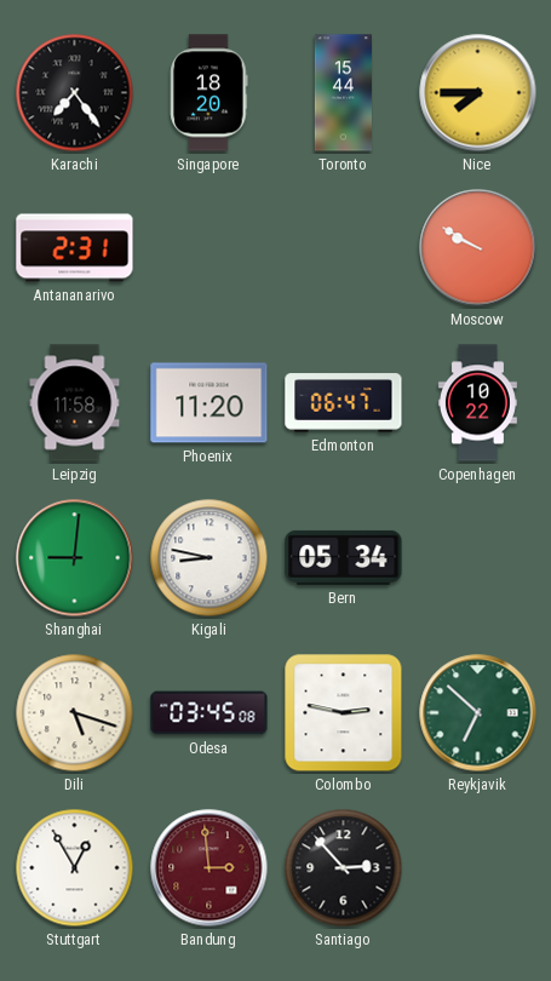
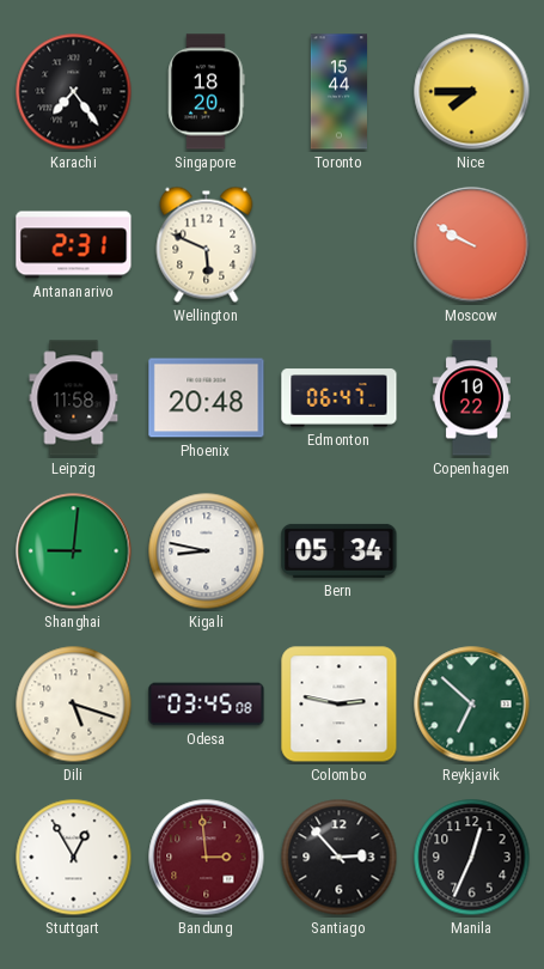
Wellington: none -> 5:49
Phoenix: 11:20 -> 20:48
Manila: none -> 12:34
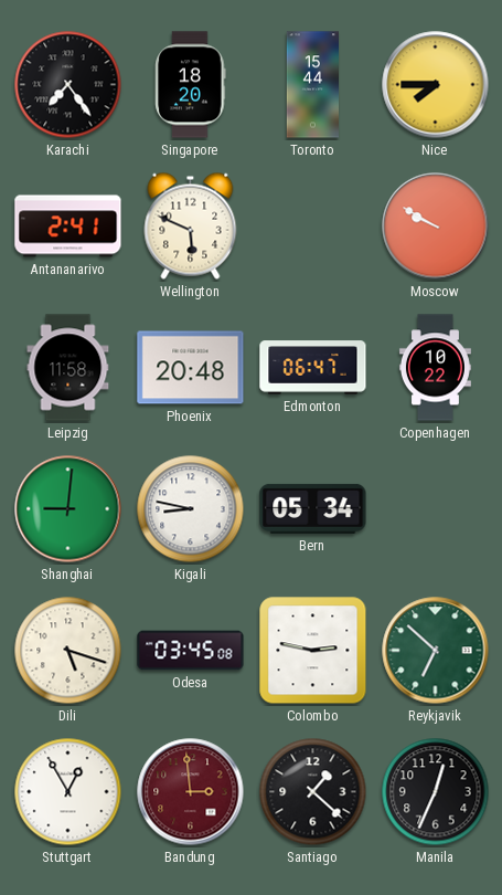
Antananarivo: 2:31 -> 2:41
Santiago: 2:53 -> 1:22
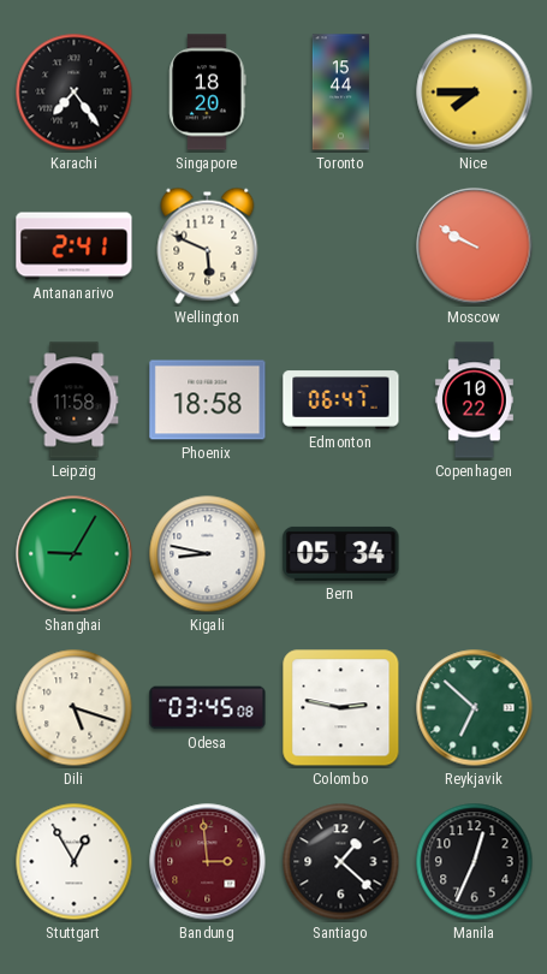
Phoenix: 20:48 -> 18:58
Shanghai: 9:01 -> 9:05
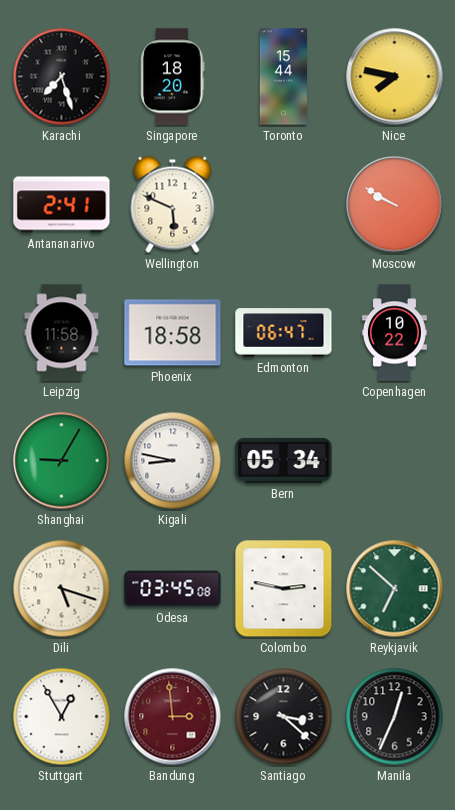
Karachi: 7:24 -> 7:27
Nice: 7:45 -> 7:47
Santiago: 1:22 -> 3:22
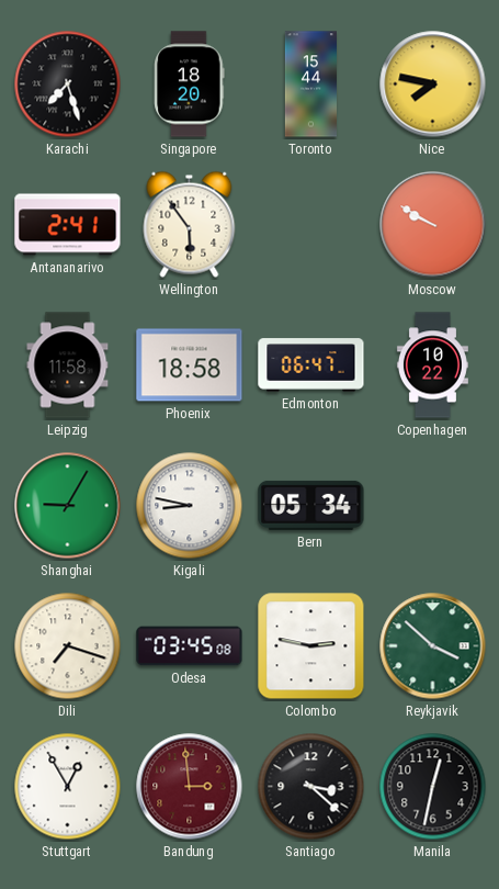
Wellington: 5:49 -> 5:54
Dili: 5:18 -> 7:18
Reykjavik: 6:52 -> 3:52
Manila: 12:34 -> 12:32
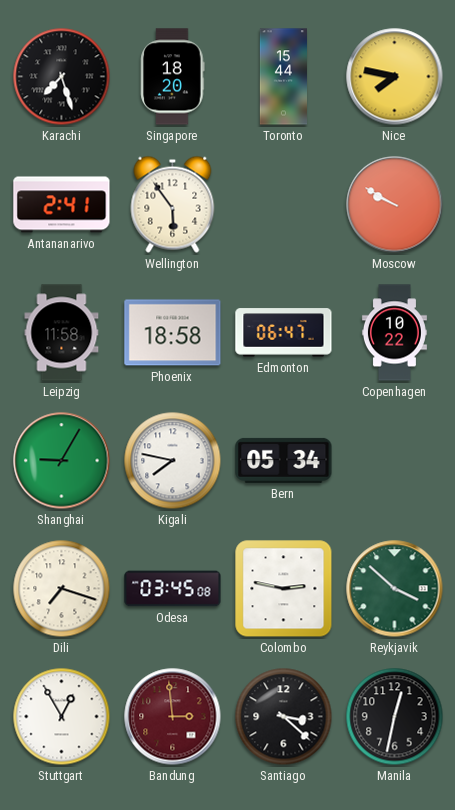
Kigali: 8:47 -> 7:47
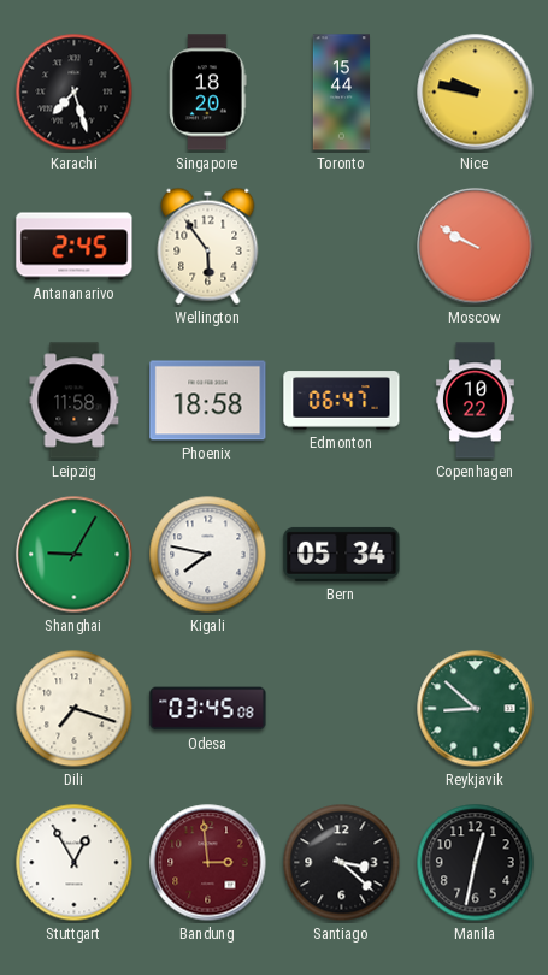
Nice: 7:47 -> 9:47
Antananarivo: 2:41 -> 2:45
Colombo: 2:47 -> none
Reykjavik: 3:52 -> 8:52
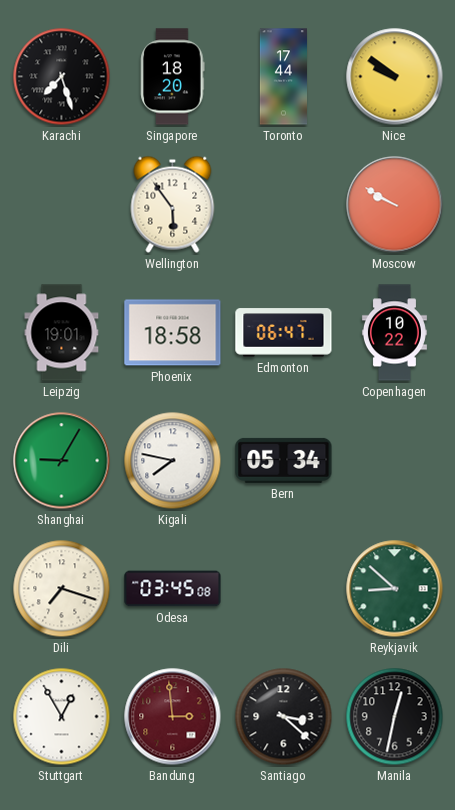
Toronto: 15:44 -> 17:44
Nice: 9:47 -> 9:51
Antananarivo: 2:45 -> none
Leipzig: 11:58 -> 19:01
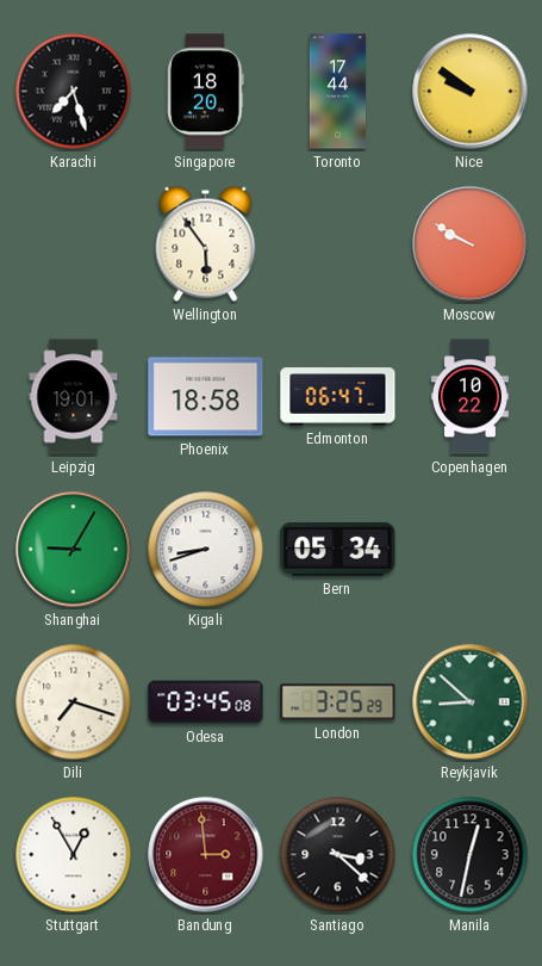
Kigali: 7:47 -> 8:42
London: none -> 3:25
